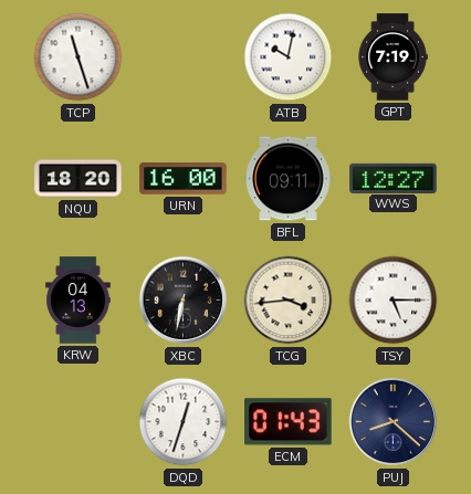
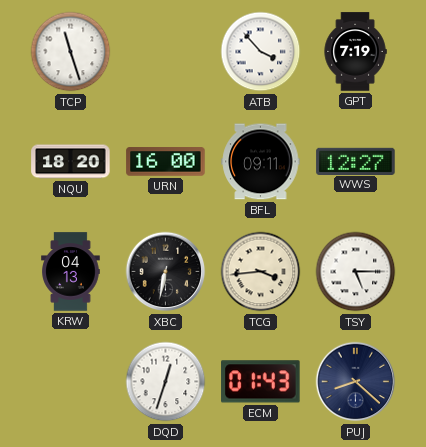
ATB: 10:02 -> 3:53
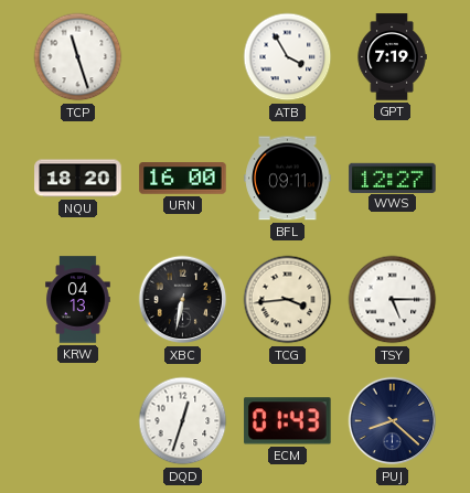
ATB: 3:53 -> 3:55
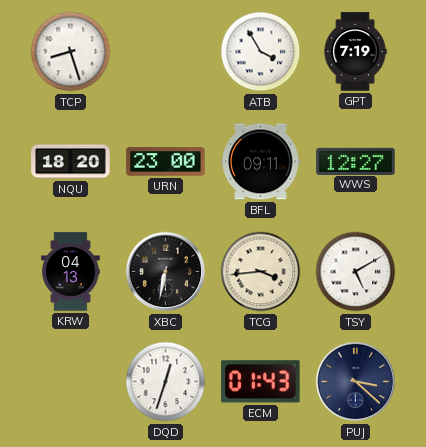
TCP: 11:27 -> 8:27
URN: 16:00 -> 23:00
TSY: 5:15 -> 5:10
PUJ: 8:22 -> 3:22
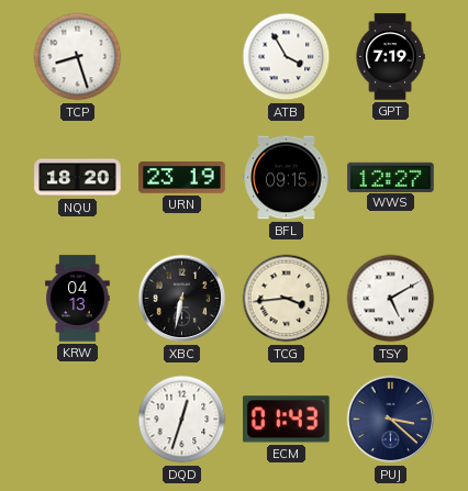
URN: 23:00 -> 23:19
BFL: 09:11 -> 09:15
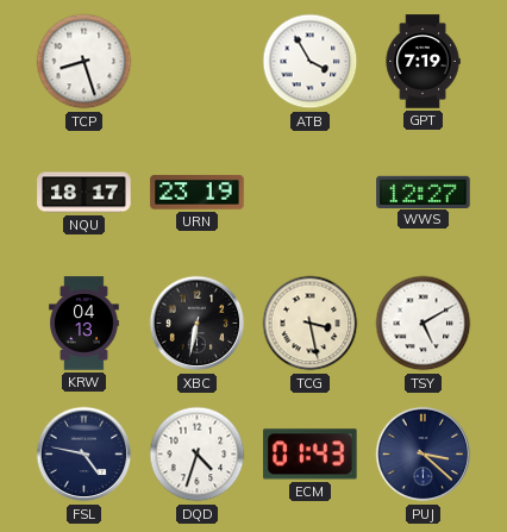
NQU: 18:20 -> 18:17
BFL: 09:15 -> none
TCG: 3:44 -> 3:28
FSL: none -> 4:47
DQD: 12:33 -> 4:33
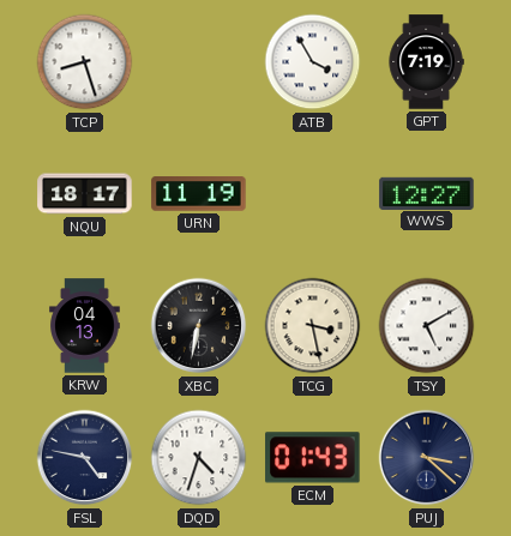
URN: 23:19 -> 11:19
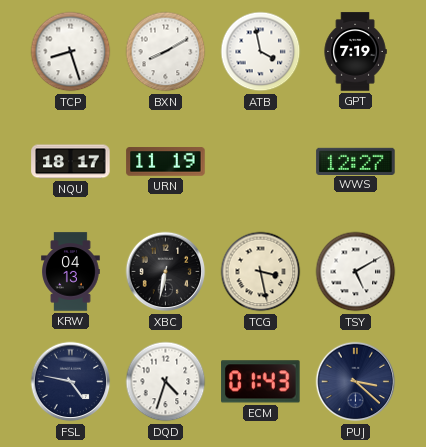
BXN: none -> 8:10
ATB: 3:55 -> 3:58
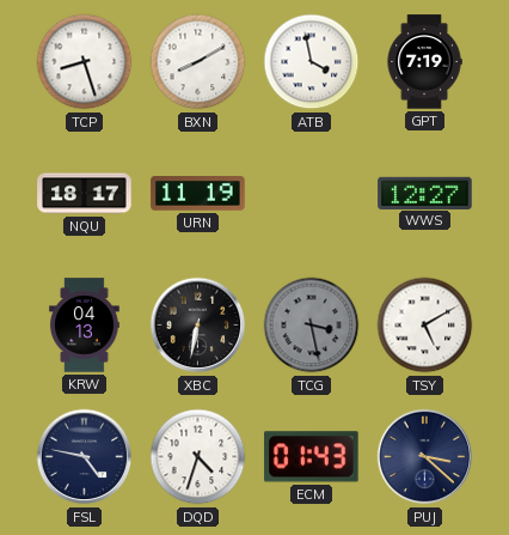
TCG dial: cream -> grey
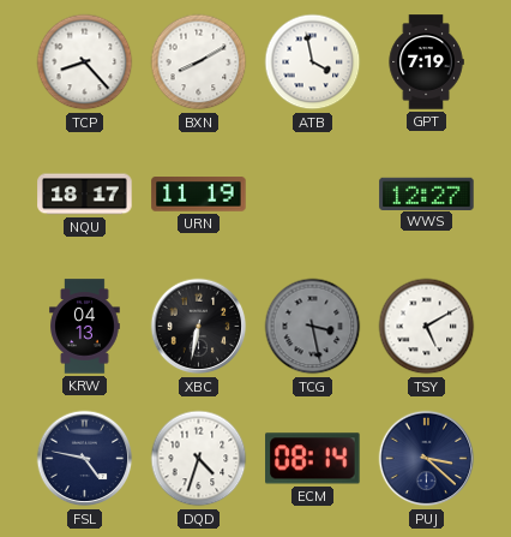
TCP: 8:27 -> 8:23
ECM: 01:43 -> 08:14
